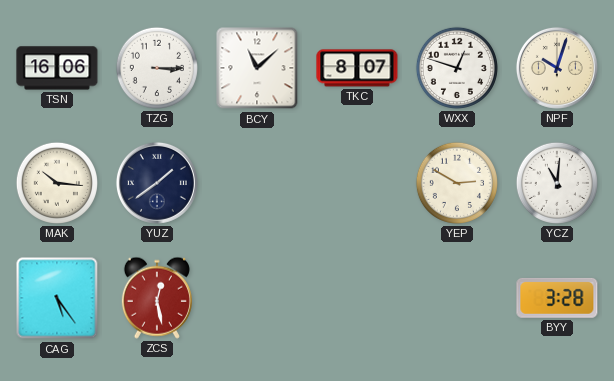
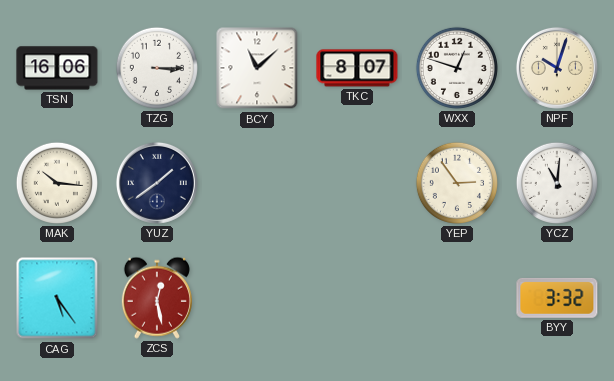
YEP: 2:50 -> 2:54
BYY: 3:28 -> 3:32
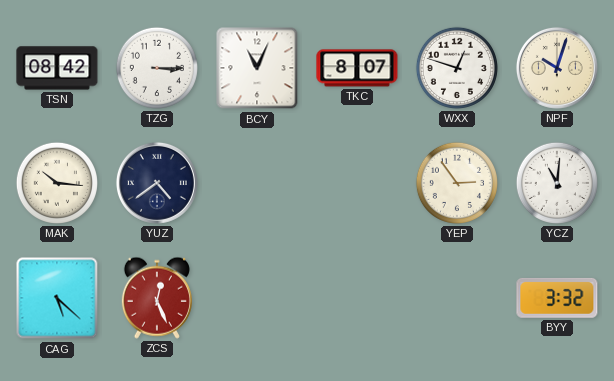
TSN: 16:06 -> 08:42
BCY: 11:08 -> 11:04
YUZ: 1:39 -> 4:39
CAG: 5:24 -> 5:22
ZCS: 12:28 -> 12:26
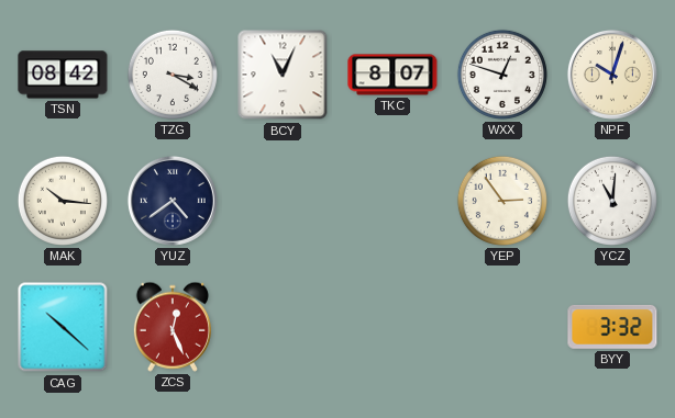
TZG: 3:15 -> 3:20
CAG: 5:22 -> 10:22
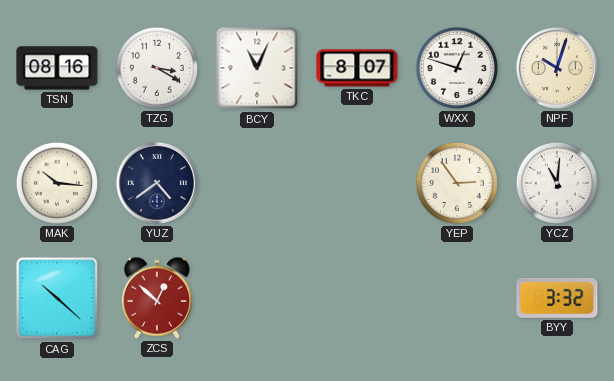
TSN: 08:42 -> 08:16
ZCS: 12:26 -> 12:52
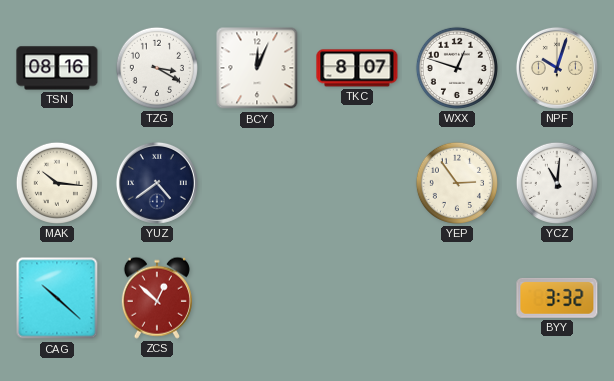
BCY: 11:04 -> 12:04
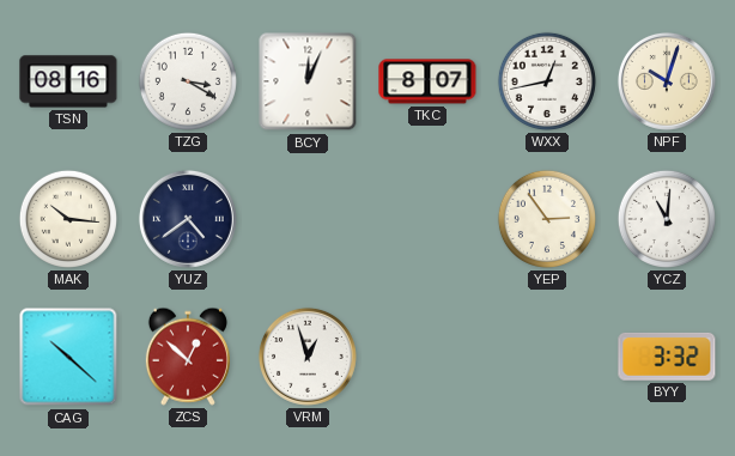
WXX: 12:48 -> 12:43
VRM: none -> 12:57
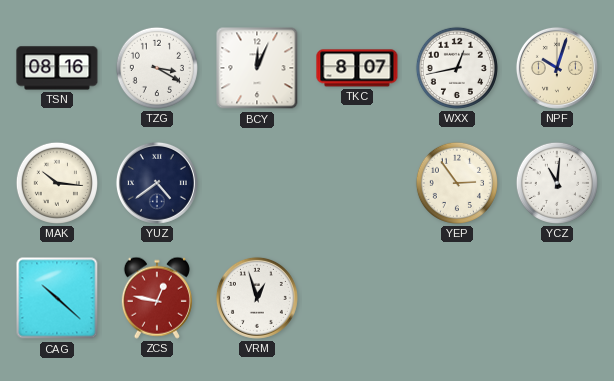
ZCS: 12:52 -> 12:47
BYY: 3:32 -> none
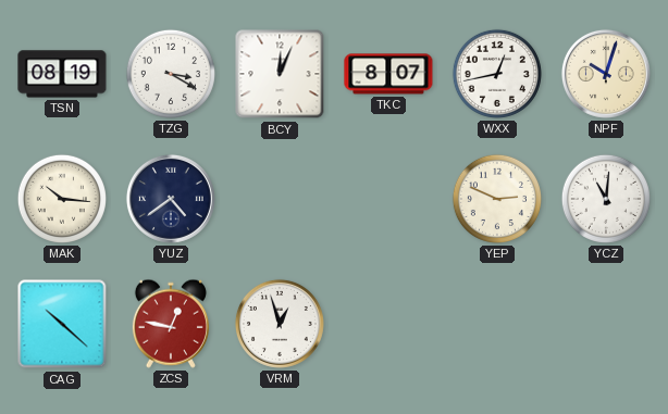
TSN: 08:16 -> 08:19
YEP: 2:54 -> 2:49
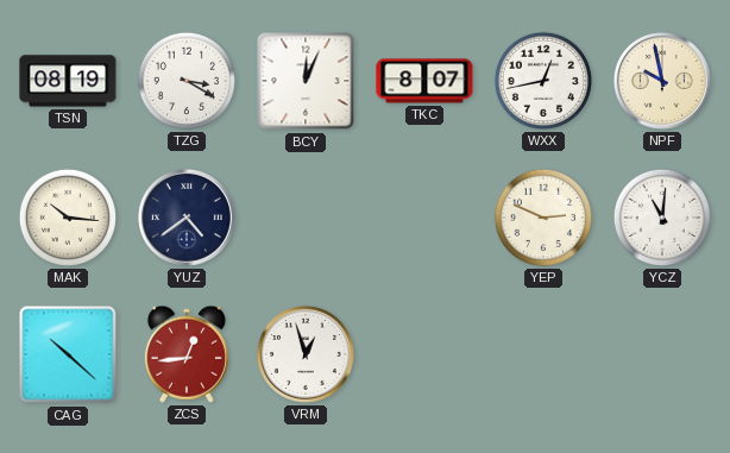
NPF: 10:03 -> 9:58
ZCS: 12:47 -> 12:44
